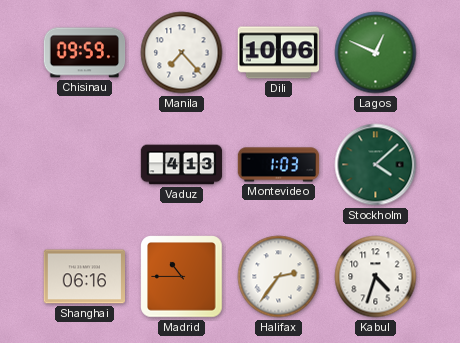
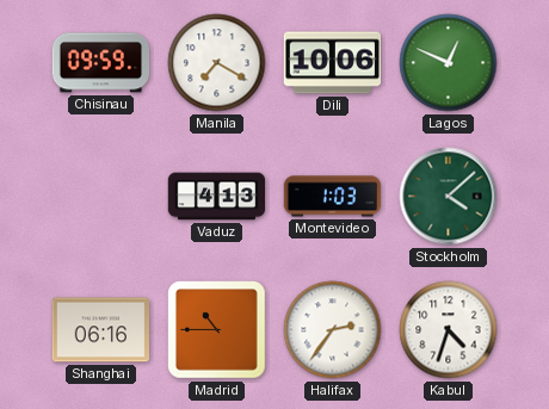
Manila: 7:23 -> 7:20
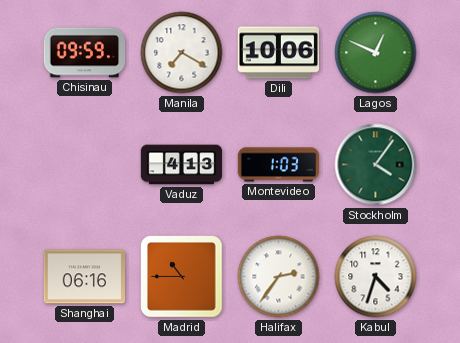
Stockholm: 4:08 -> 4:06
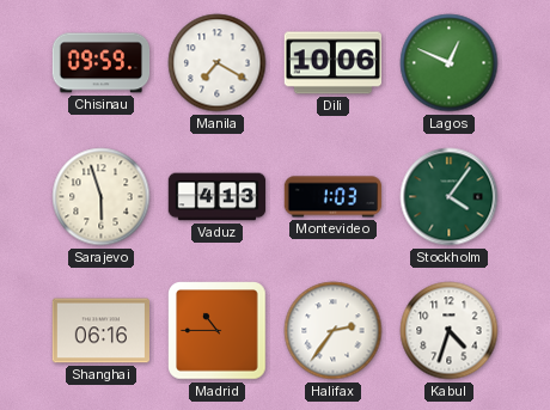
Sarajevo: none -> 5:57
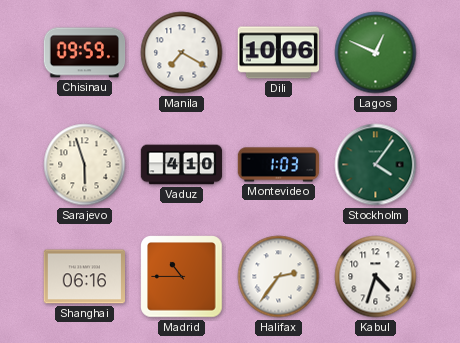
Vaduz: 4:13 -> 4:10
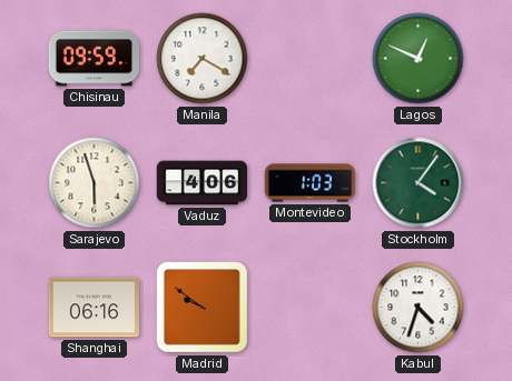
Dili: 10:06 -> none
Vaduz: 4:10 -> 4:06
Madrid: 10:45 -> 9:51
Halifax: 2:36 -> none
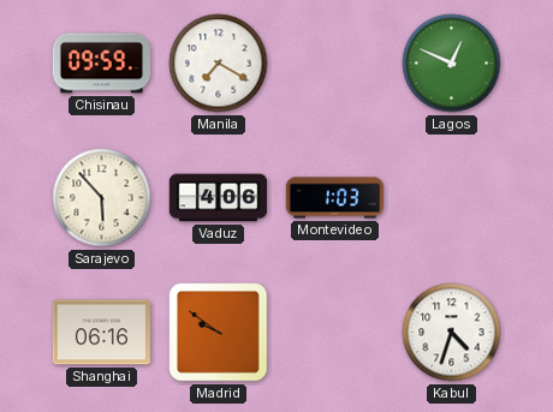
Sarajevo: 5:57 -> 5:53
Stockholm: 4:06 -> none
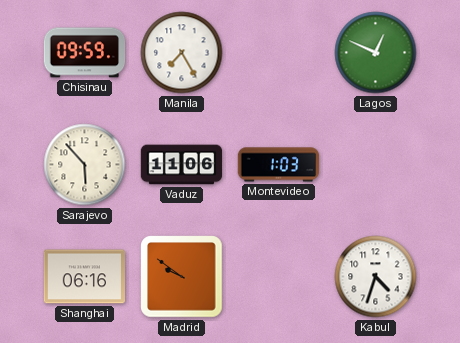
Manila: 7:20 -> 7:25
Vaduz: 4:06 -> 11:06
